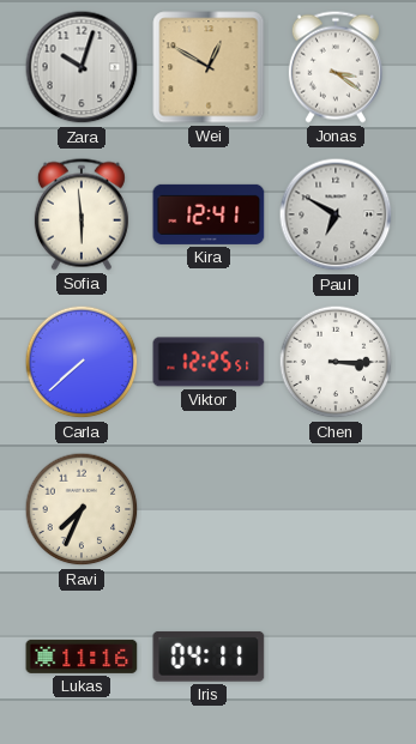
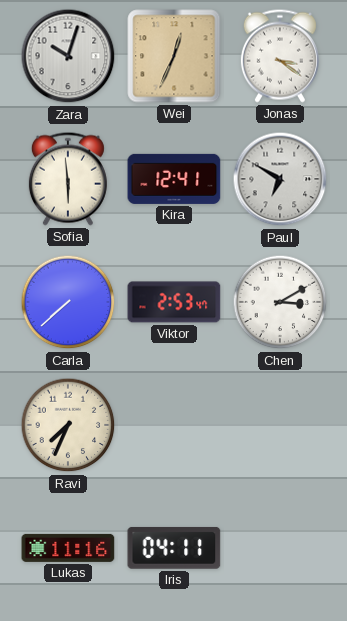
Wei: 12:50 -> 12:34
Viktor: 12:25 -> 2:53
Chen: 3:15 -> 3:10
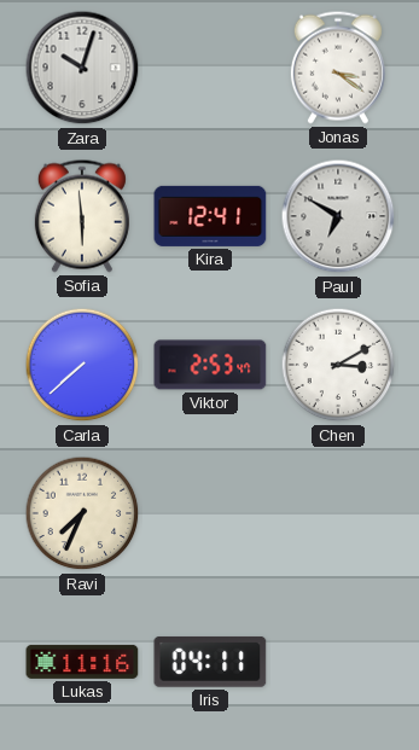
Wei: 12:34 -> none
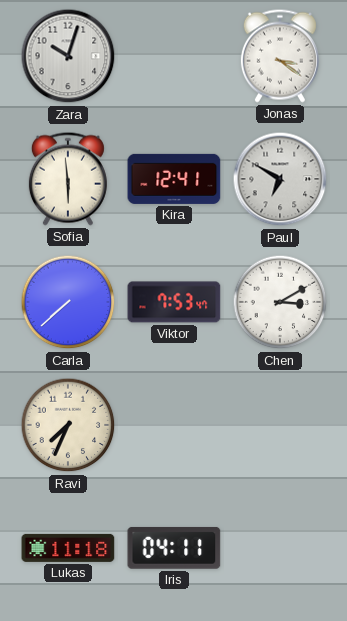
Viktor: 2:53 -> 7:53
Lukas: 11:16 -> 11:18
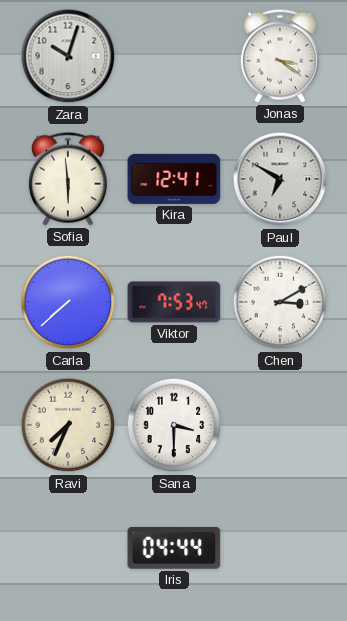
Sana: none -> 3:30
Lukas: 11:18 -> none
Iris: 04:11 -> 04:44
